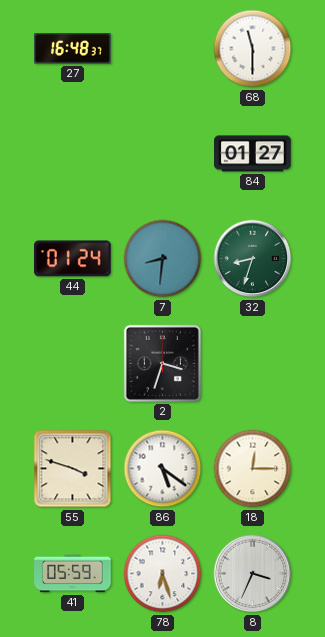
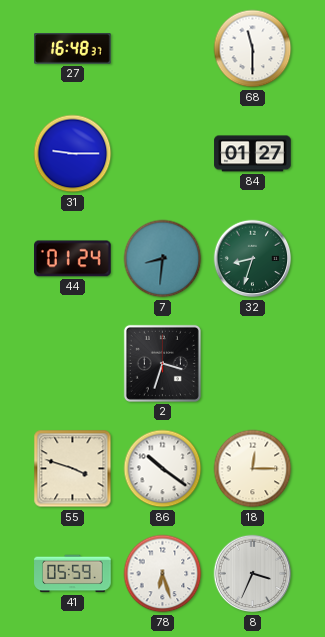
31: none -> 9:15
86: 5:21 -> 10:21
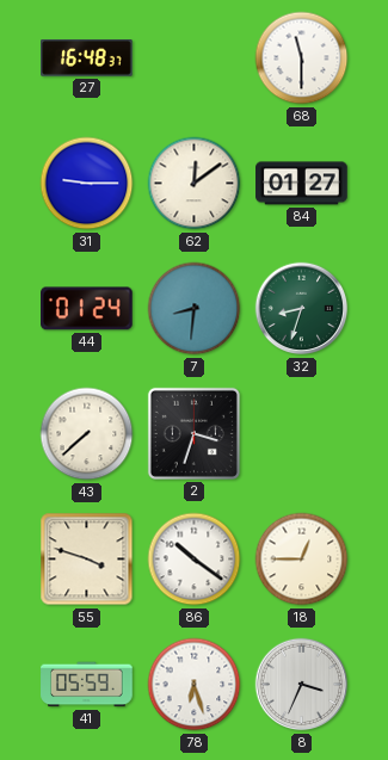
62: none -> 12:09
43: none -> 7:38
18: 12:15 -> 12:45
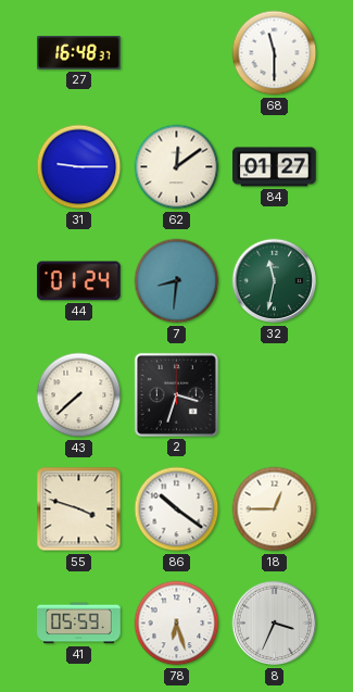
32: 8:33 -> 11:32
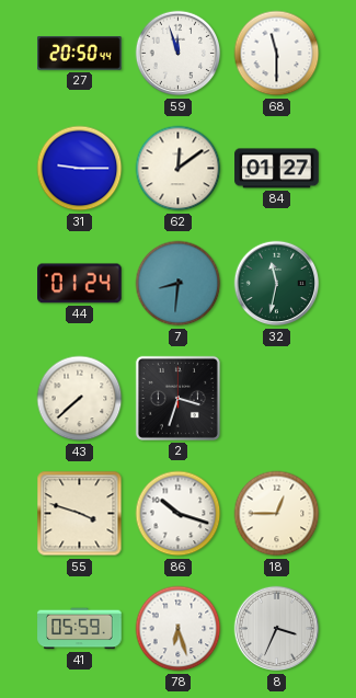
27: 16:48 -> 20:50
59: none -> 11:57
86: 10:21 -> 10:18
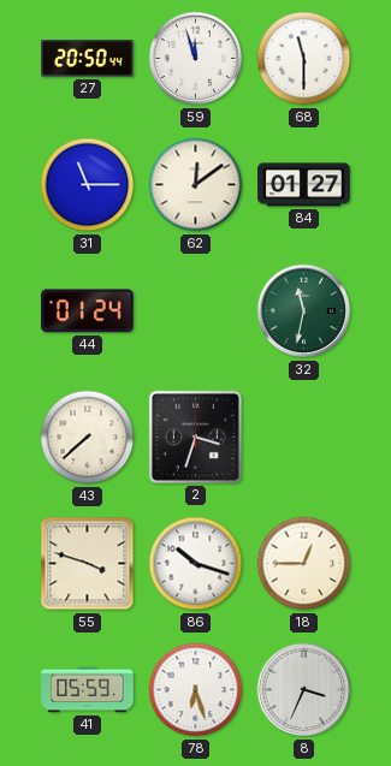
31: 9:15 -> 11:15
7: 8:31 -> none
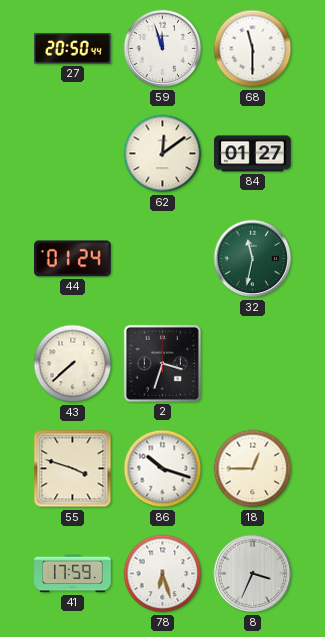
31: 11:15 -> none
41: 05:59 -> 17:59
